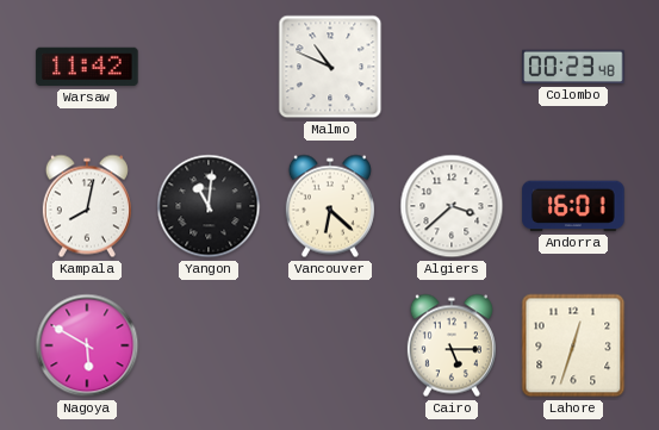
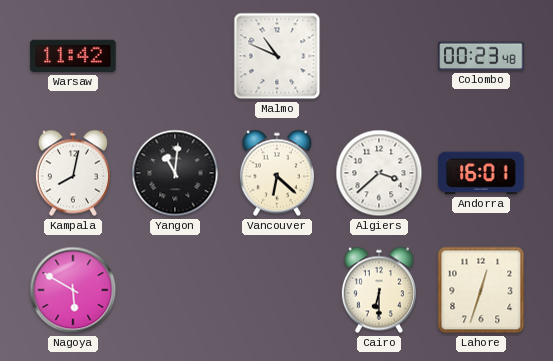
Cairo: 5:15 -> 6:30
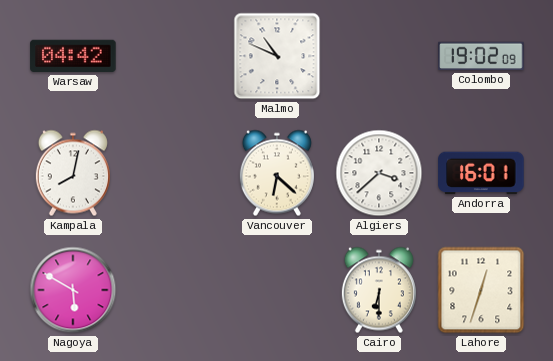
Warsaw: 11:42 -> 04:42
Colombo: 00:23 -> 19:02
Yangon: 11:01 -> none
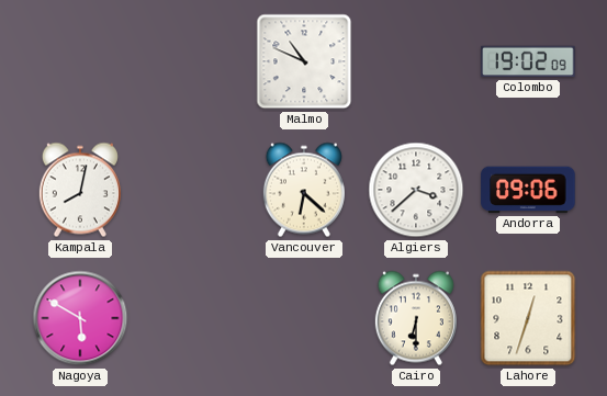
Warsaw: 04:42 -> none
Andorra: 16:01 -> 09:06
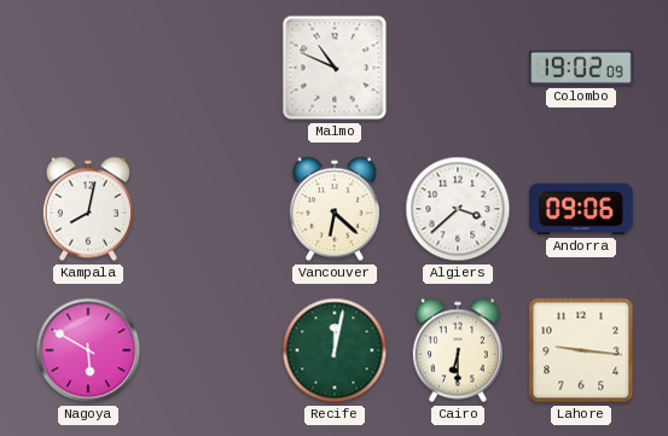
Recife: none -> 12:02
Lahore: 12:33 -> 9:16
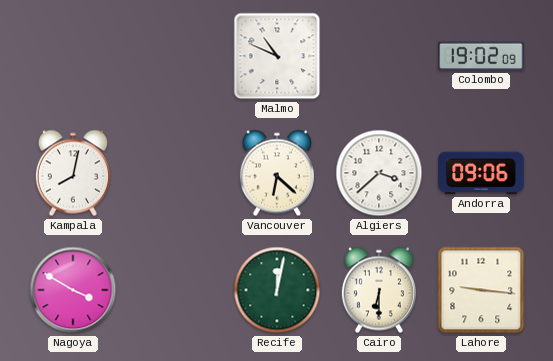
Nagoya: 5:50 -> 3:50
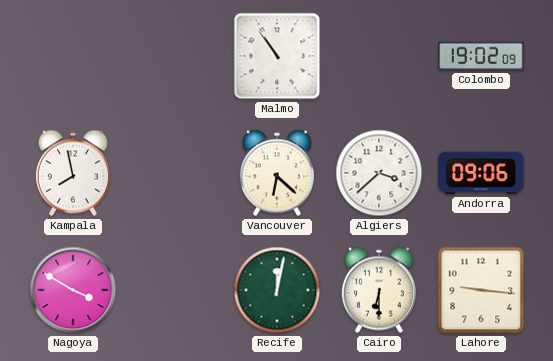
Malmo: 10:49 -> 10:54
Kampala: 8:02 -> 7:58
